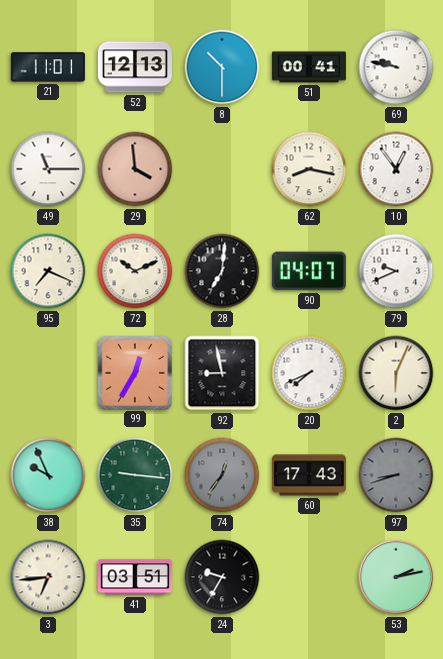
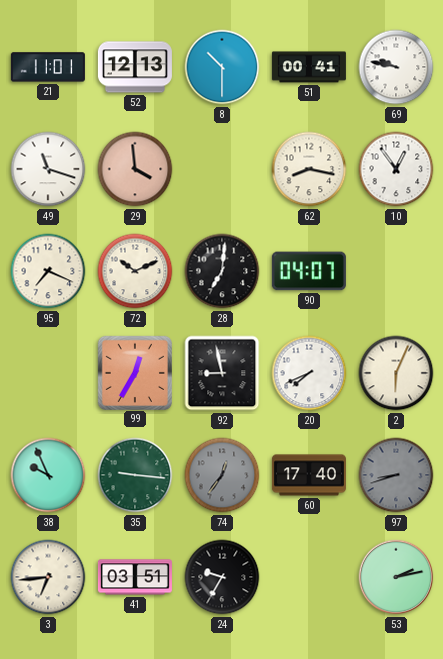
49: 11:15 -> 11:18
79: 9:41 -> none
60: 17:43 -> 17:40
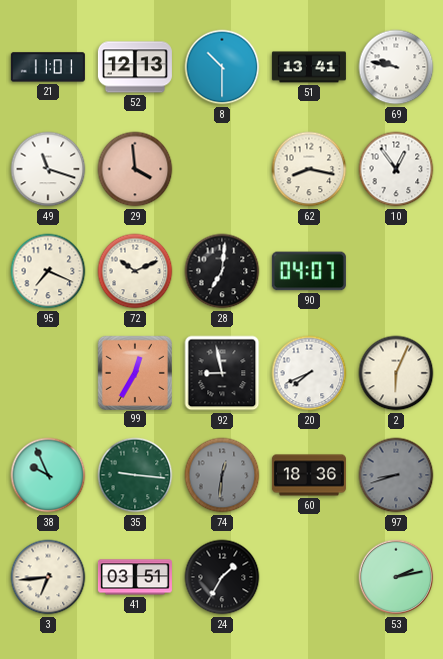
51: 00:41 -> 13:41
74: 12:36 -> 12:31
60: 17:40 -> 18:36
24: 9:35 -> 1:35
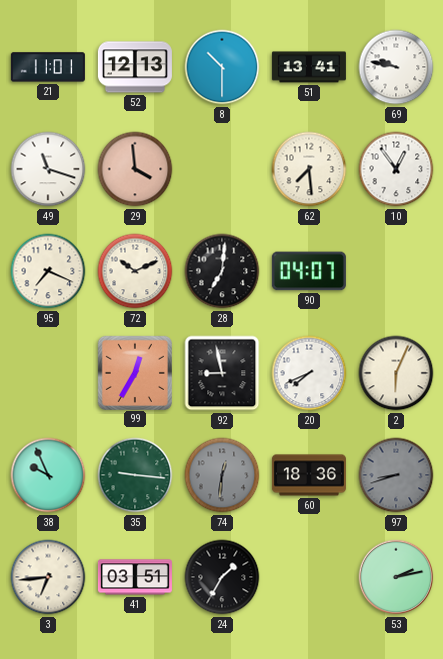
62: 8:17 -> 7:29
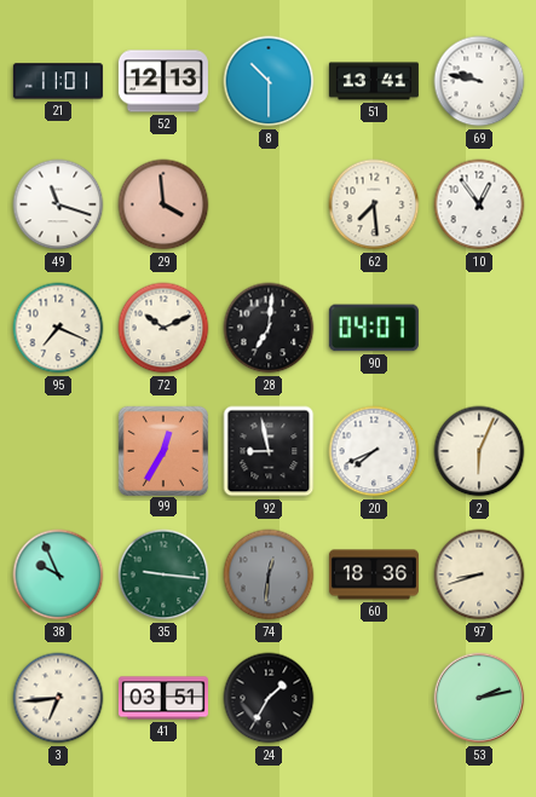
97 dial: grey -> cream
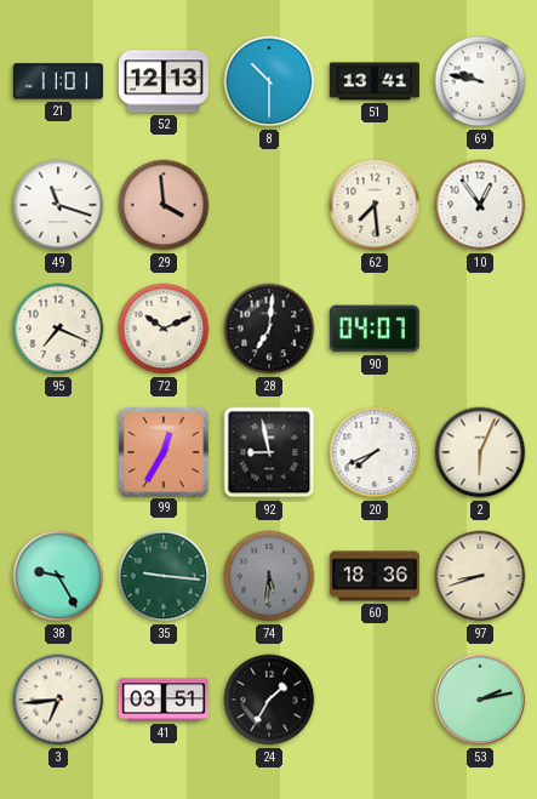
38: 9:56 -> 9:25
74: 12:31 -> 5:31
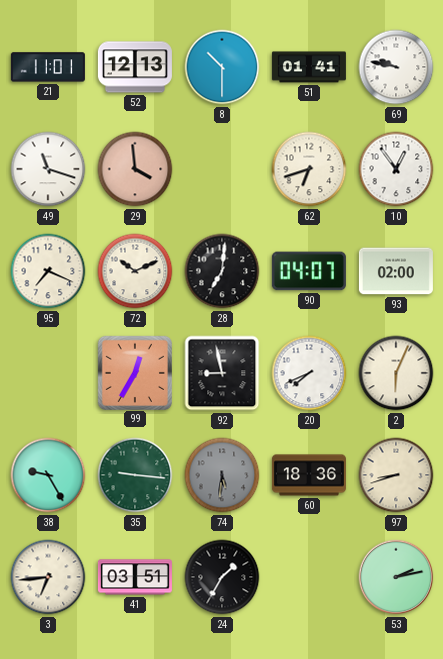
51: 13:41 -> 01:41
62: 7:29 -> 6:42
93: none -> 02:00
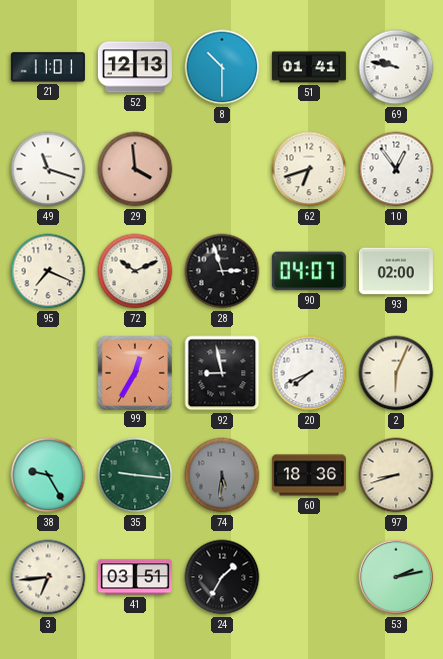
28: 7:01 -> 2:57
